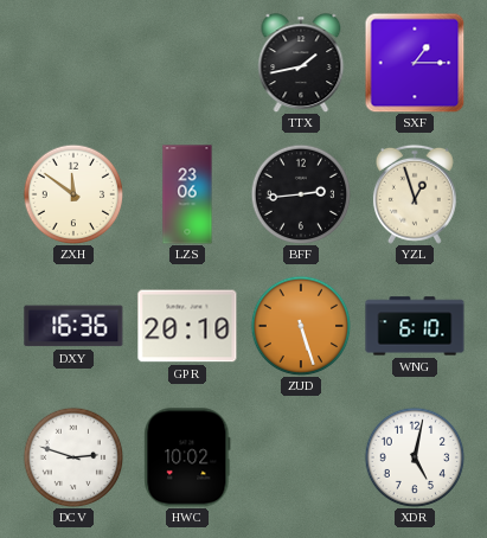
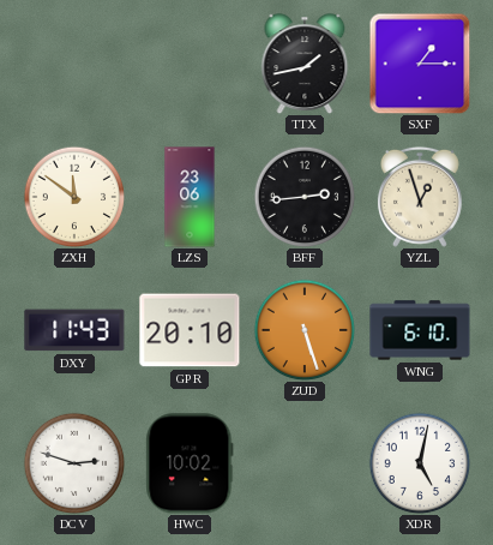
DXY: 16:36 -> 11:43
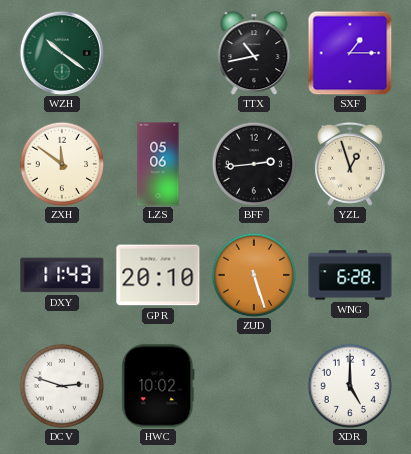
WZH: none -> 10:21
TTX: 1:43 -> 10:43
LZS: 23:06 -> 05:06
WNG: 6:10 -> 6:28
XDR: 5:02 -> 5:00
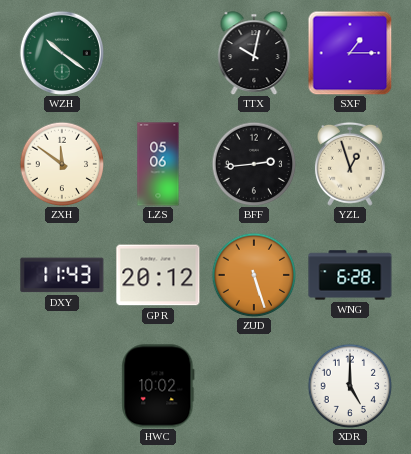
TTX: 10:43 -> 10:02
GPR: 20:10 -> 20:12
DCV: 2:48 -> none
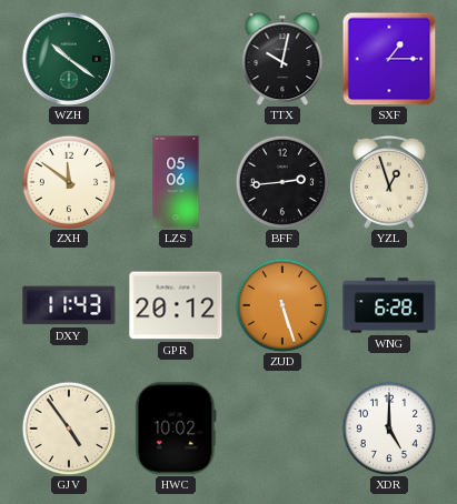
GJV: none -> 4:54
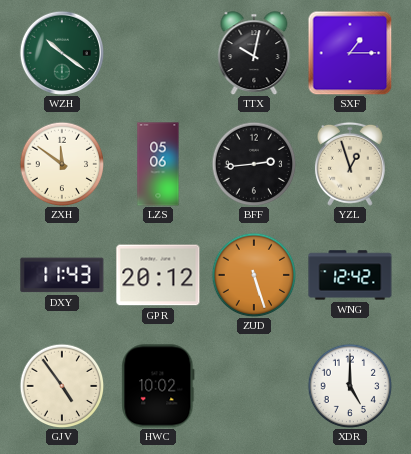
WNG: 6:28 -> 12:42
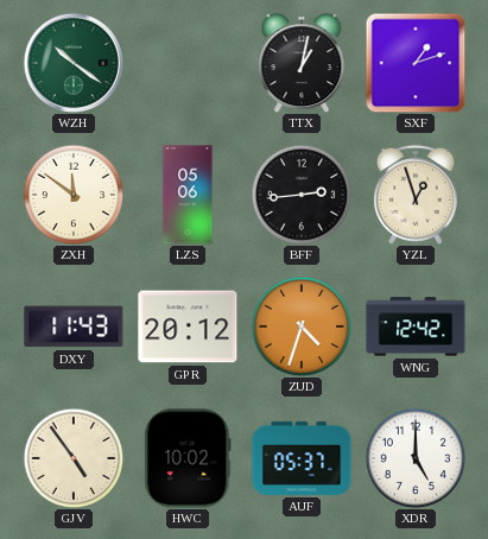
TTX: 10:02 -> 1:02
SXF: 1:15 -> 1:12
ZUD: 5:27 -> 4:33
AUF: none -> 05:37
